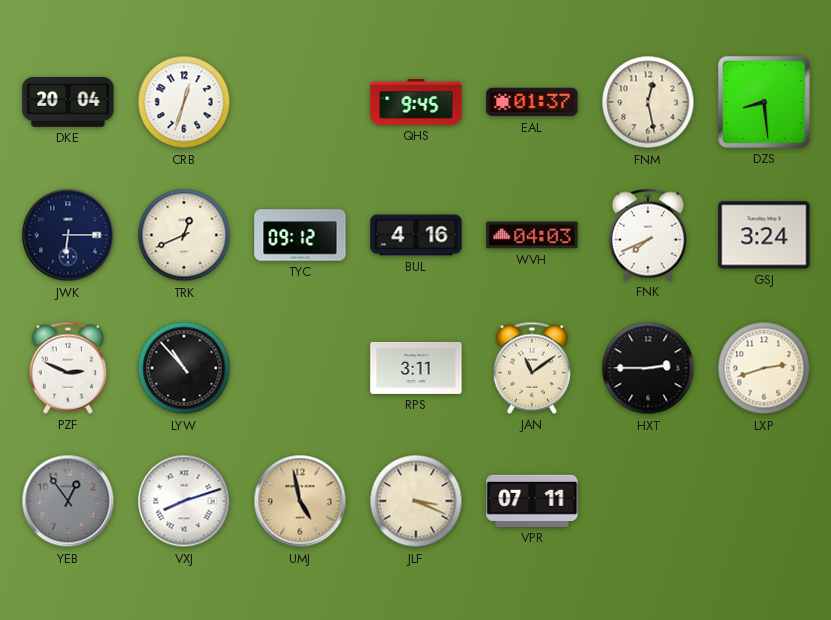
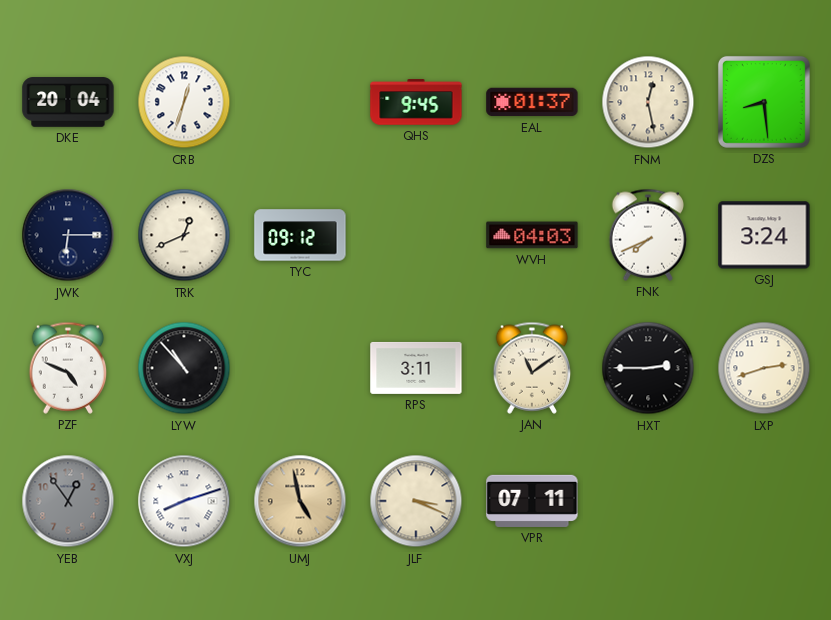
BUL: 4:16 -> none
PZF: 2:49 -> 4:49
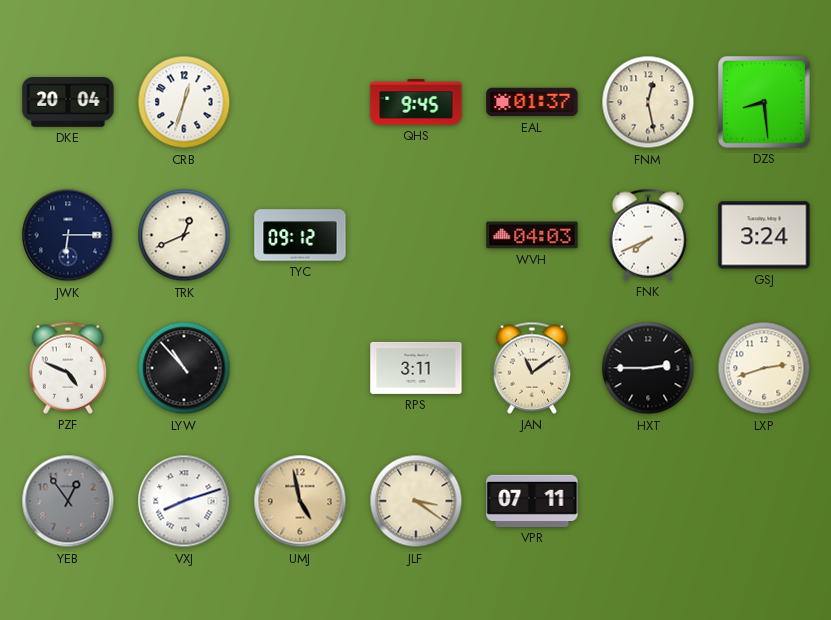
JLF: 3:19 -> 3:21
